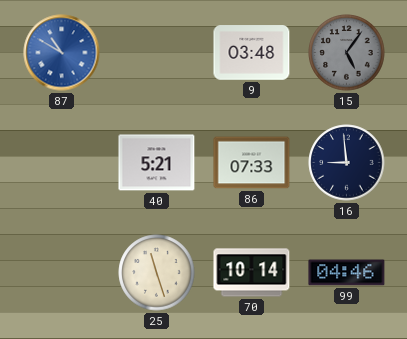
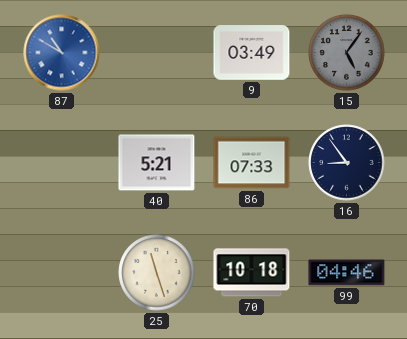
9: 03:48 -> 03:49
16: 8:59 -> 8:54
70: 10:14 -> 10:18
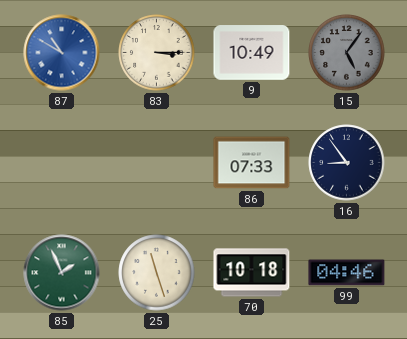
83: none -> 3:15
9: 03:49 -> 10:49
40: 5:21 -> none
85: none -> 1:56
